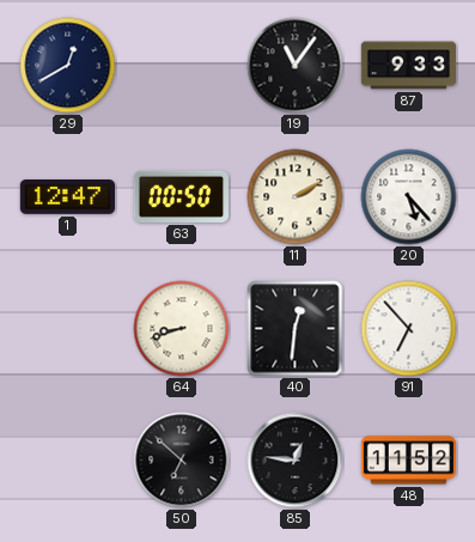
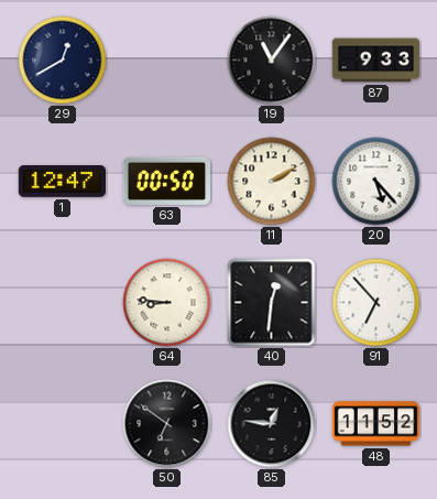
64: 8:42 -> 8:46
50: 6:52 -> 6:51
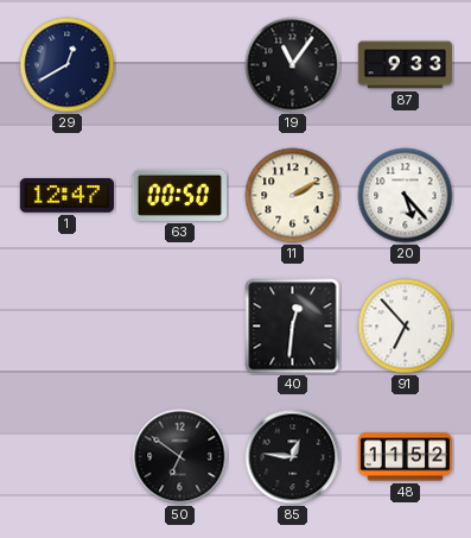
64: 8:46 -> none
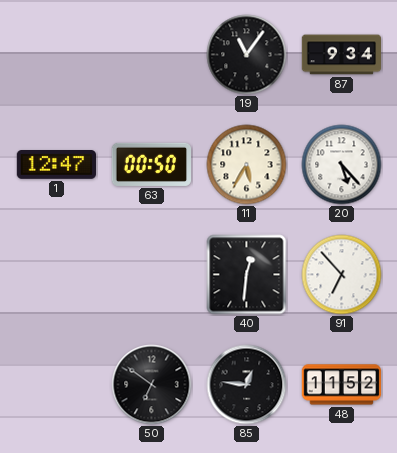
29: 12:40 -> none
87: 9:33 -> 9:34
11: 2:10 -> 5:35
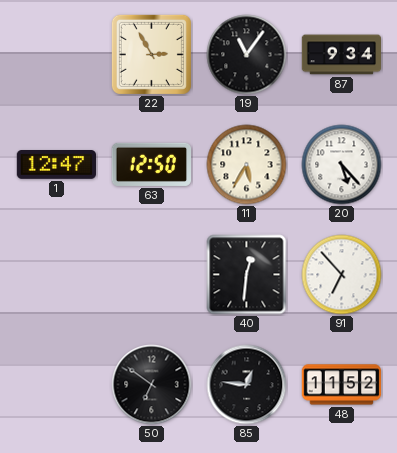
22: none -> 2:55
63: 00:50 -> 12:50
